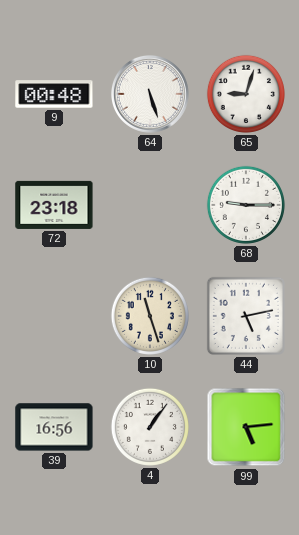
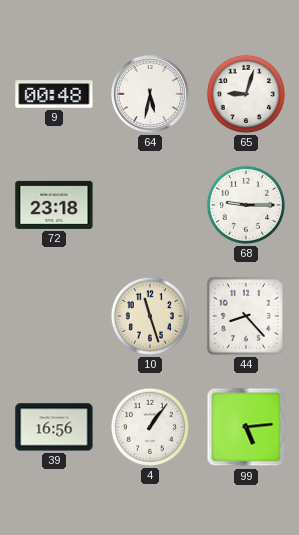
64: 5:27 -> 5:32
44: 5:13 -> 8:23
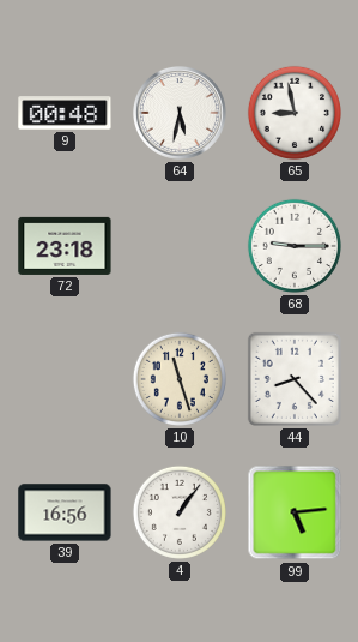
65: 9:03 -> 8:58
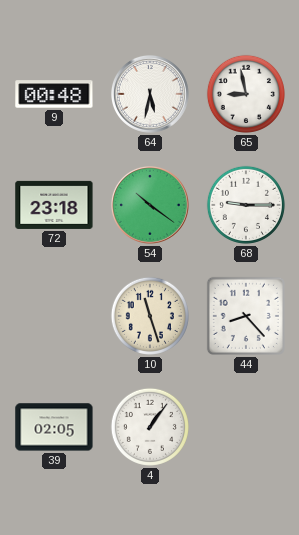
54: none -> 10:21
39: 16:56 -> 02:05
99: 5:14 -> none
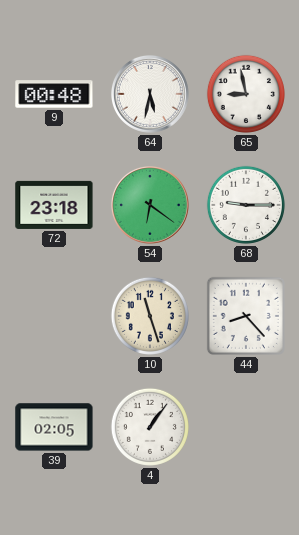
54: 10:21 -> 6:21
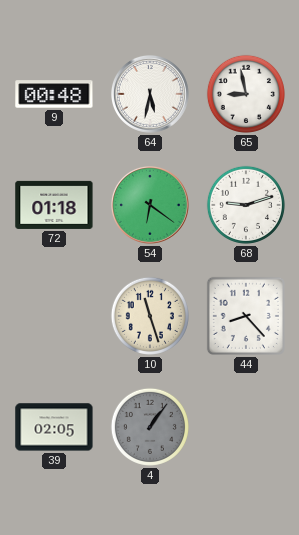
72: 23:18 -> 01:18
68: 9:15 -> 9:12
4 dial: white -> grey
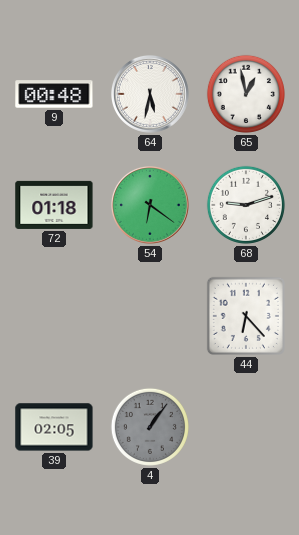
65: 8:58 -> 12:58
10: 11:27 -> none
44: 8:23 -> 6:23
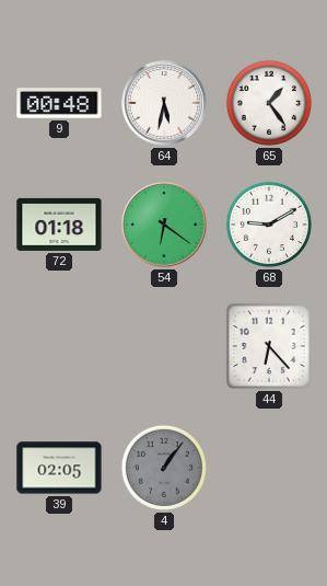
65: 12:58 -> 1:24
68: 9:12 -> 9:10
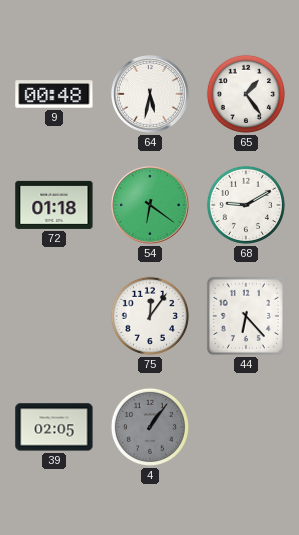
75: none -> 12:06
